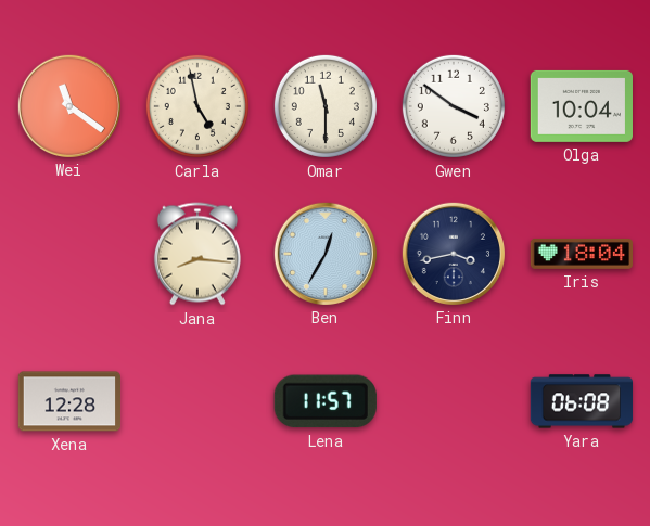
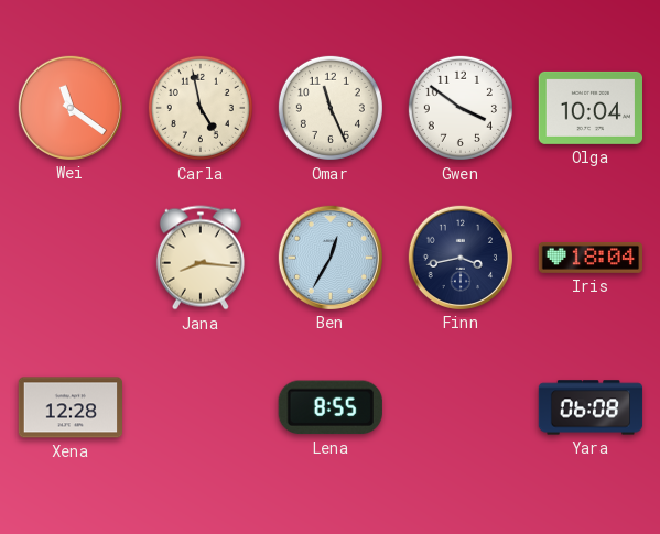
Omar: 11:30 -> 11:26
Lena: 11:57 -> 8:55
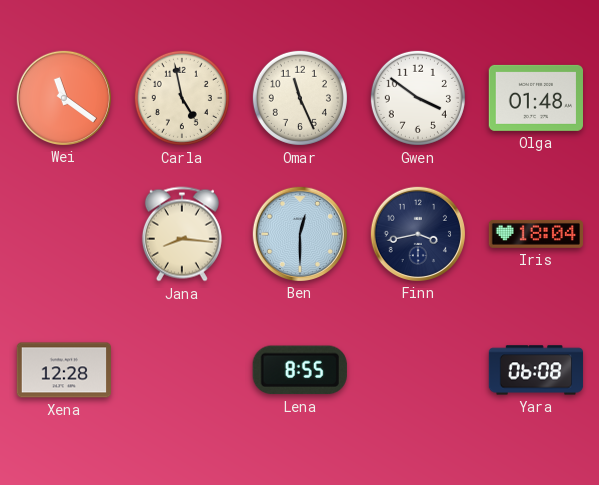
Olga: 10:04 -> 01:48
Ben: 12:35 -> 12:30
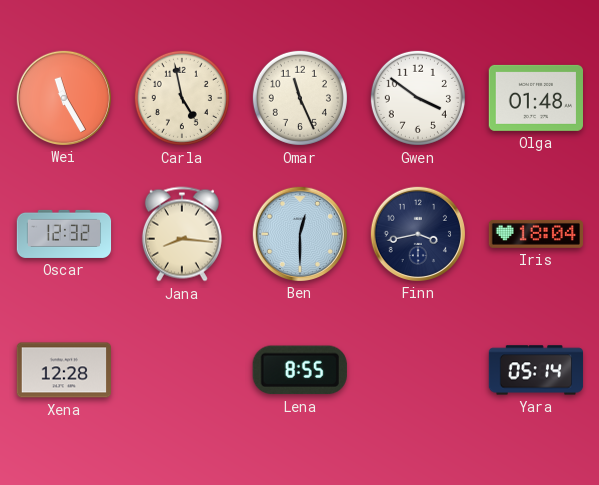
Wei: 11:21 -> 11:25
Oscar: none -> 12:32
Yara: 06:08 -> 05:14
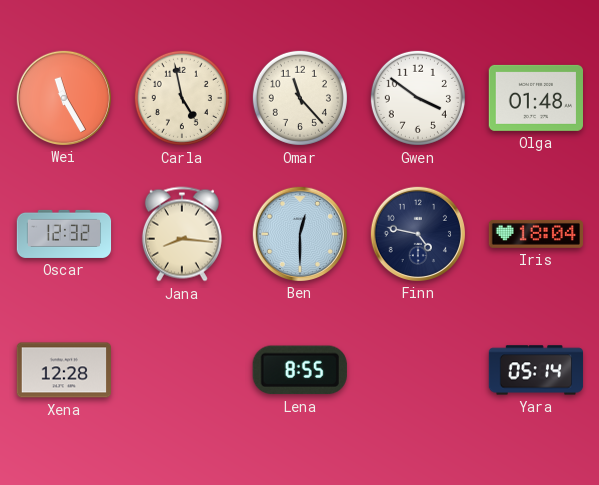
Omar: 11:26 -> 11:23
Finn: 3:43 -> 4:47
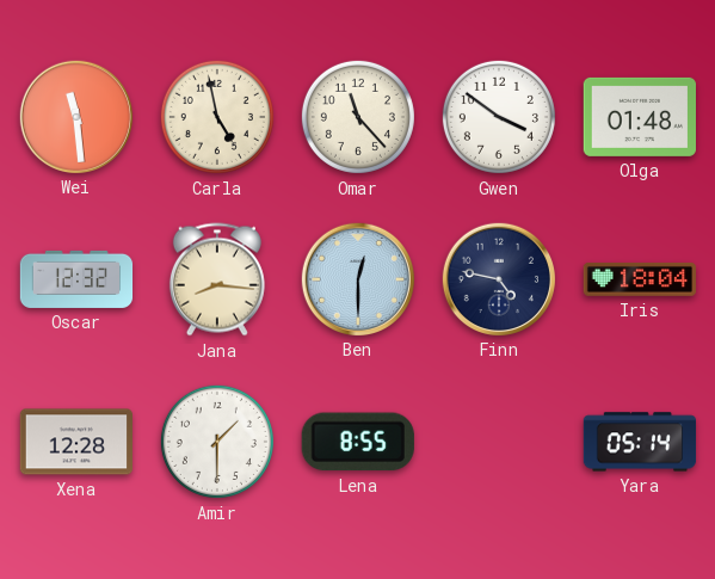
Wei: 11:25 -> 11:29
Amir: none -> 1:30
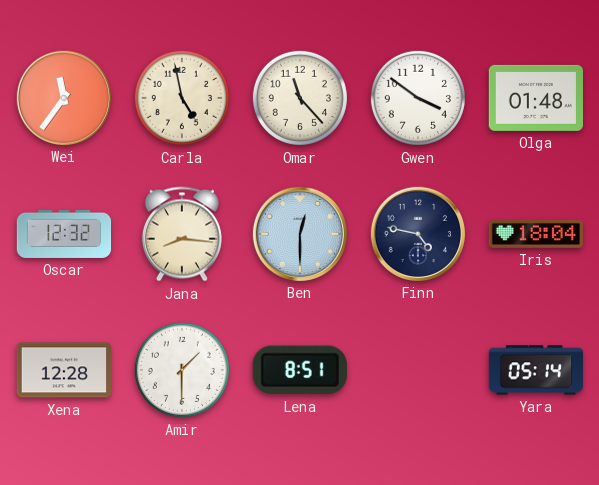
Wei: 11:29 -> 11:36
Lena: 8:55 -> 8:51
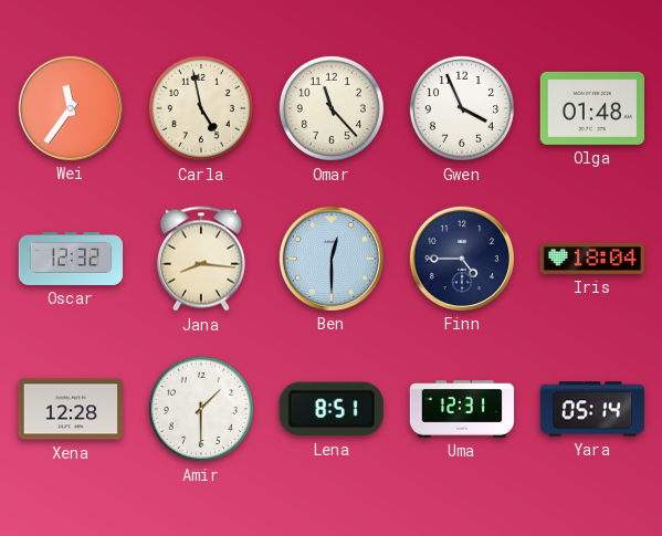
Gwen: 3:51 -> 3:56
Finn: 4:47 -> 4:45
Uma: none -> 12:31
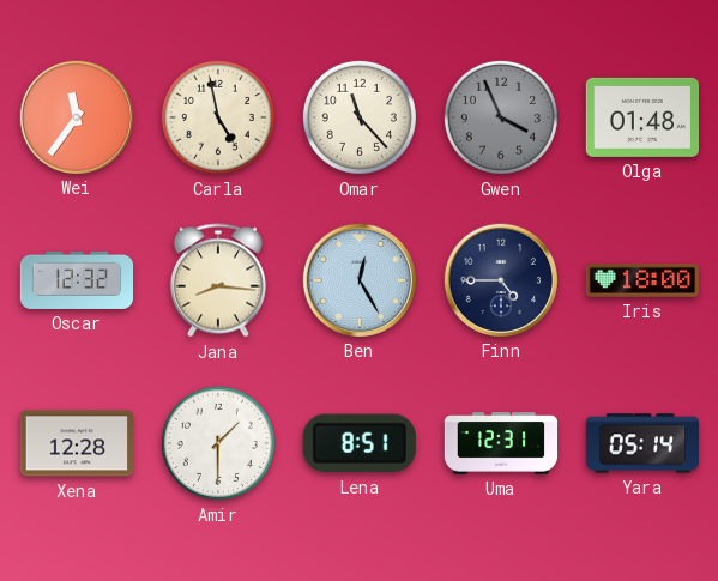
Gwen dial: white -> grey
Ben: 12:30 -> 12:25
Iris: 18:04 -> 18:00
